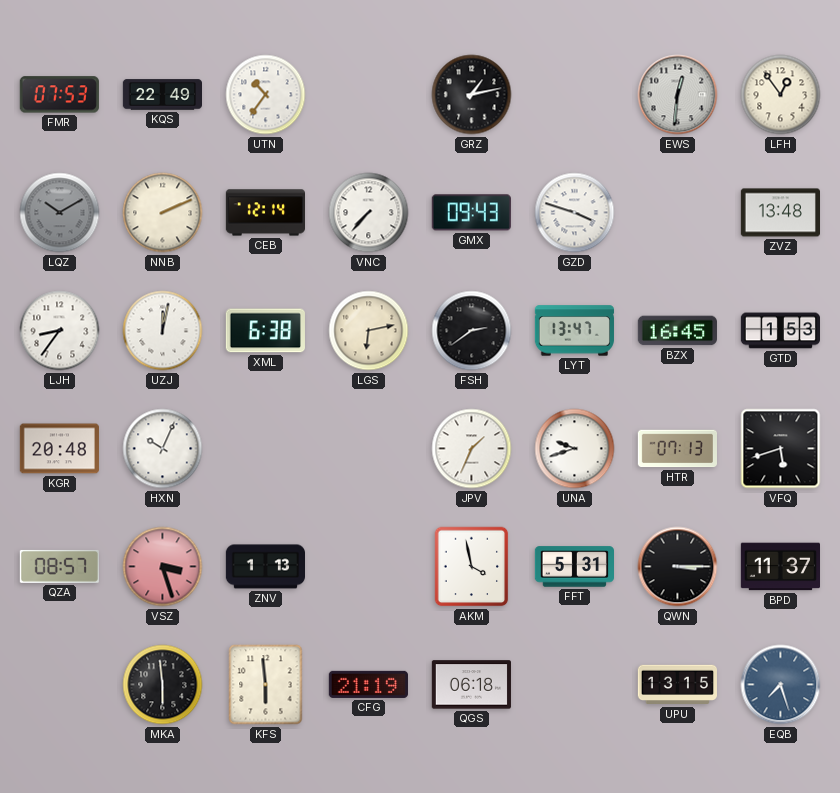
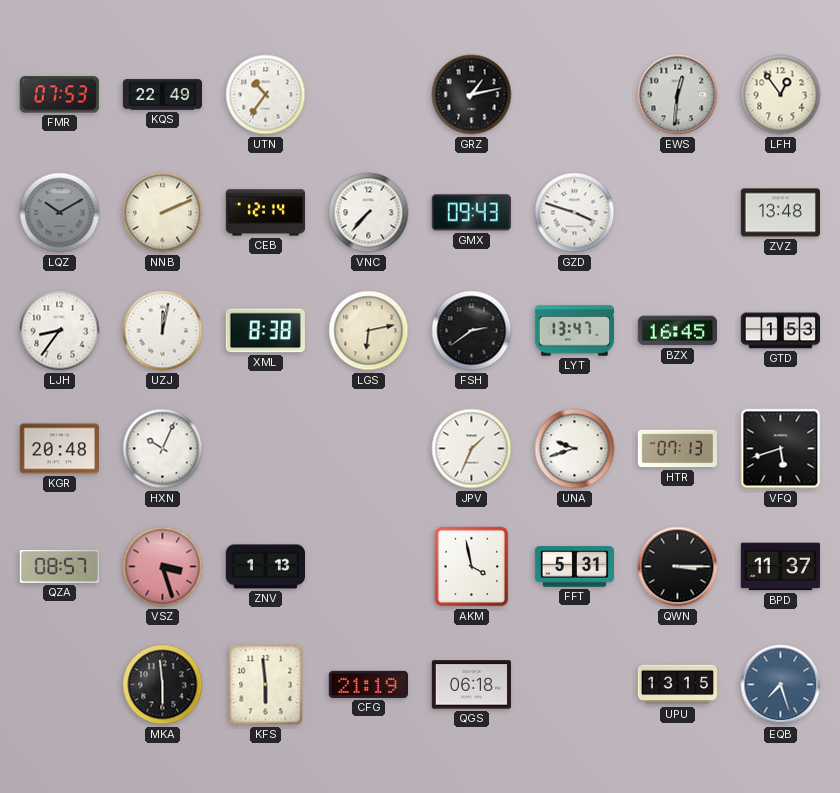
XML: 6:38 -> 8:38
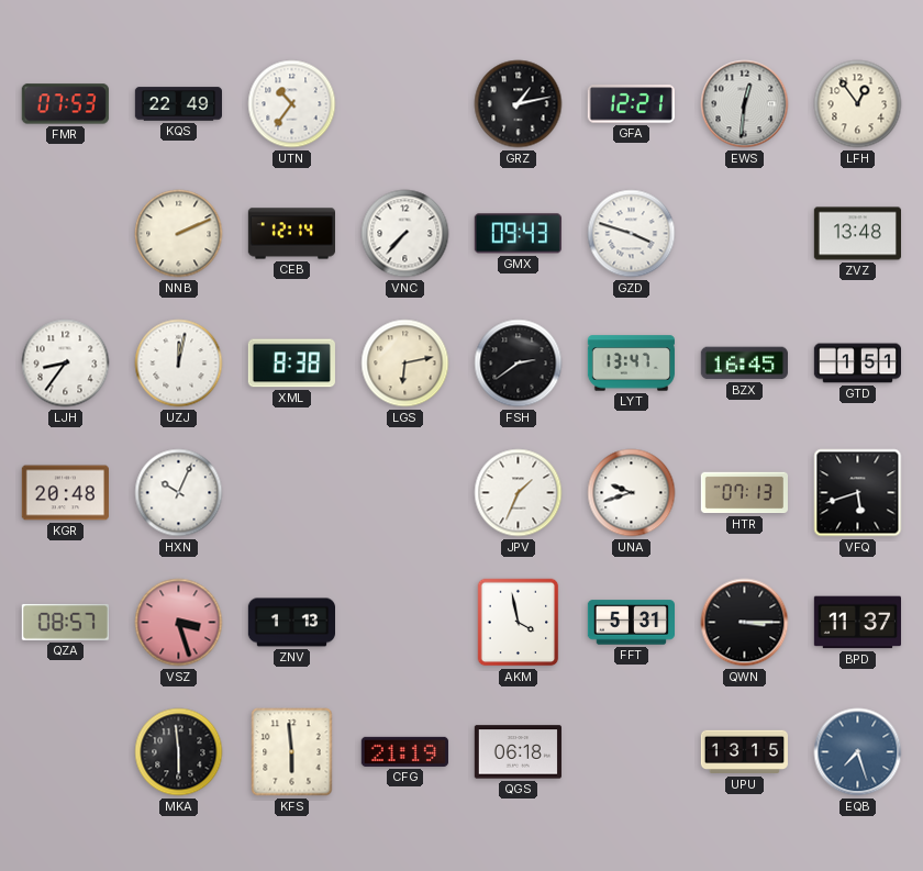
GFA: none -> 12:21
LQZ: 10:10 -> none
GTD: 1:53 -> 1:51
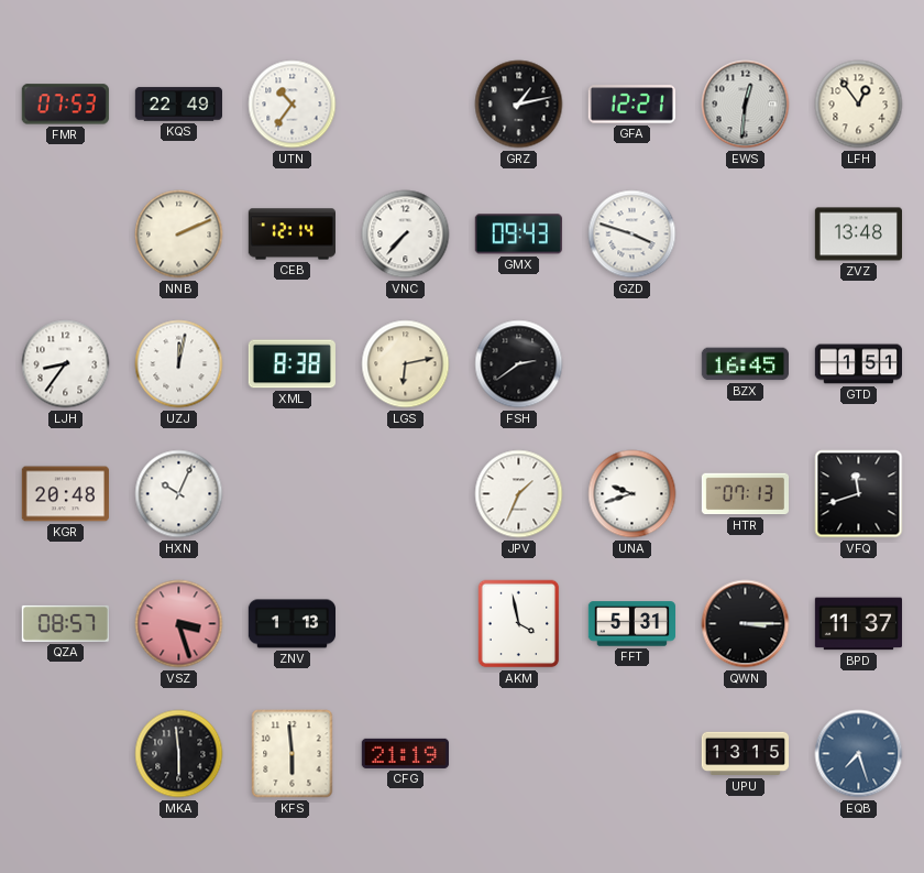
LYT: 13:47 -> none
VFQ: 5:42 -> 11:42
QGS: 06:18 -> none
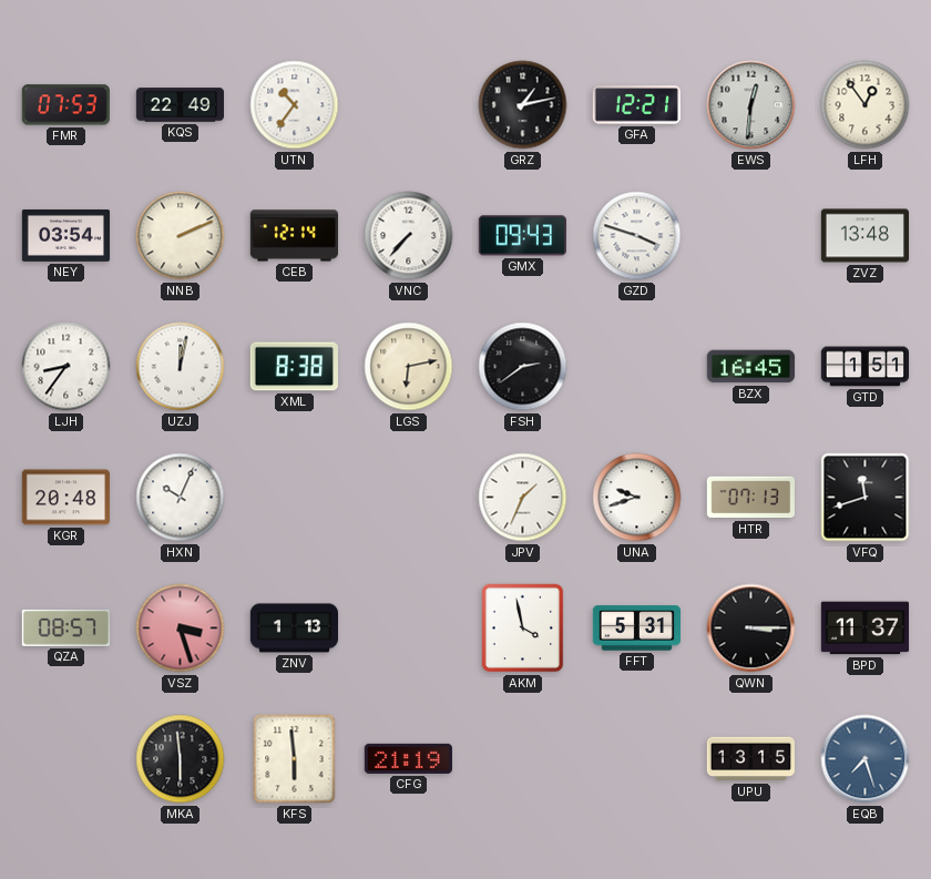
NEY: none -> 03:54
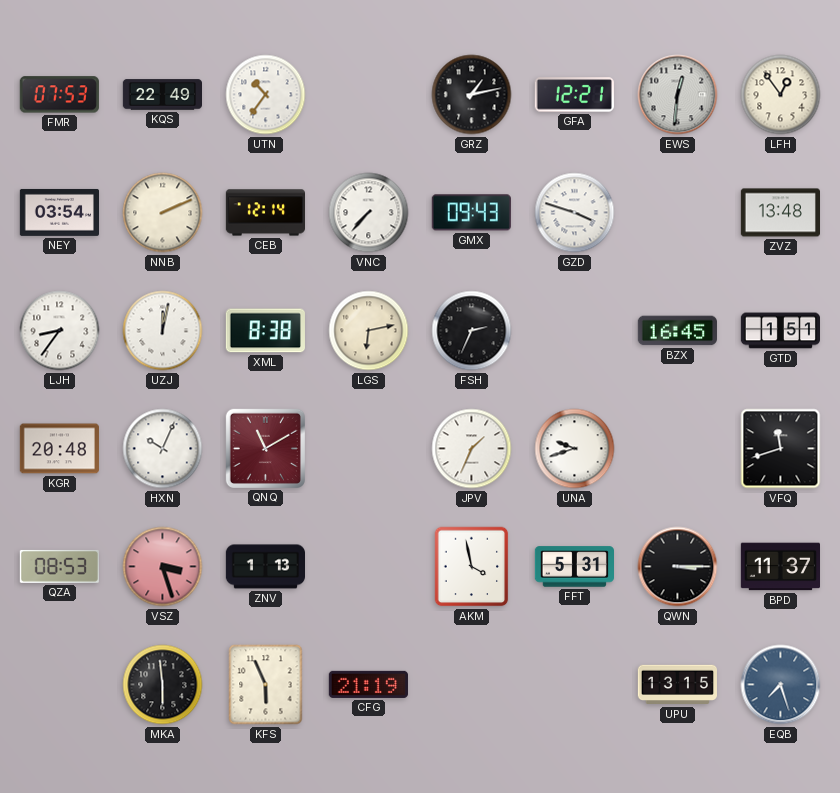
FSH: 2:39 -> 2:34
QNQ: none -> 11:10
HTR: 07:13 -> none
QZA: 08:57 -> 08:53
KFS: 5:59 -> 5:56
